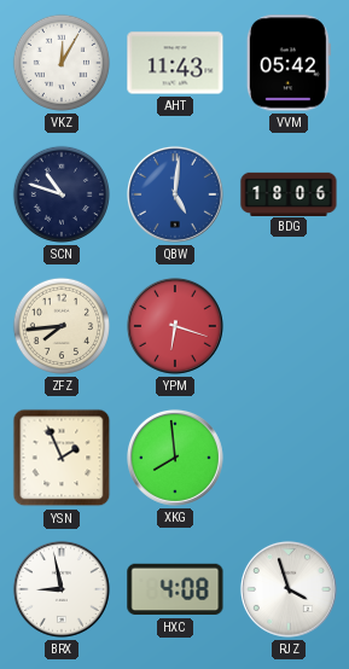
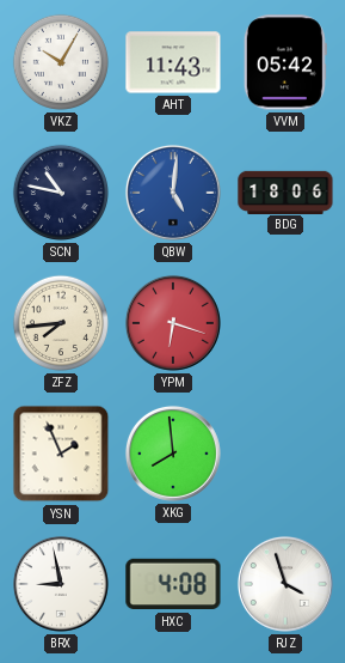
VKZ: 12:05 -> 10:05
SCN: 10:48 -> 10:47
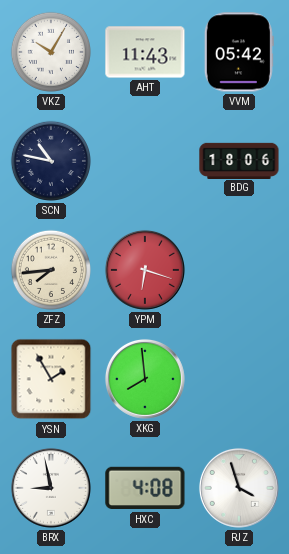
QBW: 5:01 -> none
YSN: 1:56 -> 1:55
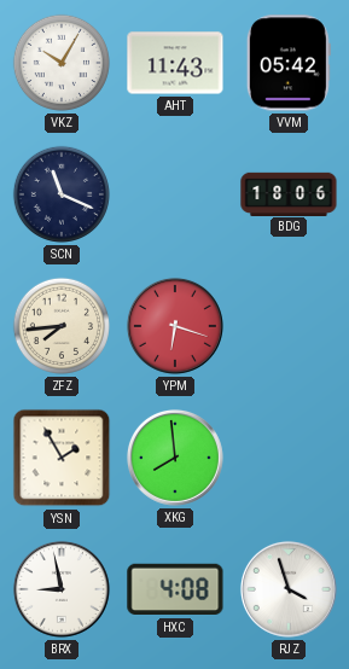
SCN: 10:47 -> 11:19
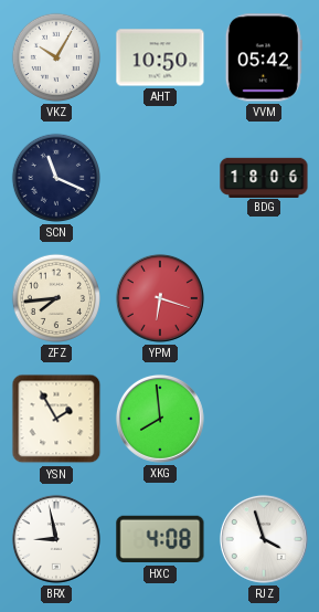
AHT: 11:43 -> 10:50
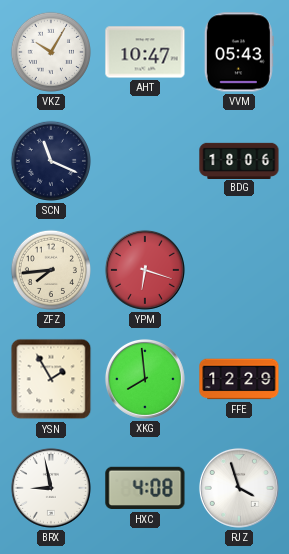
AHT: 10:50 -> 10:47
VVM: 05:42 -> 05:43
FFE: none -> 12:29
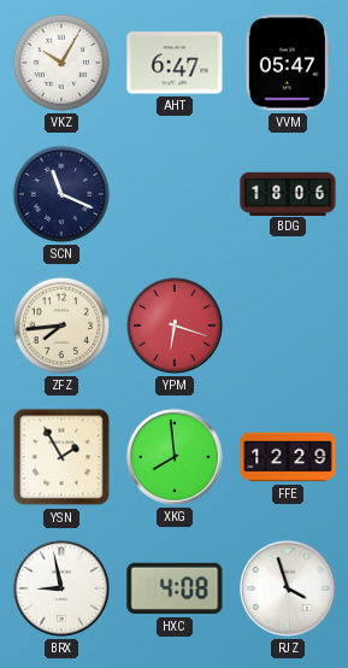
AHT: 10:47 -> 6:47
VVM: 05:43 -> 05:47
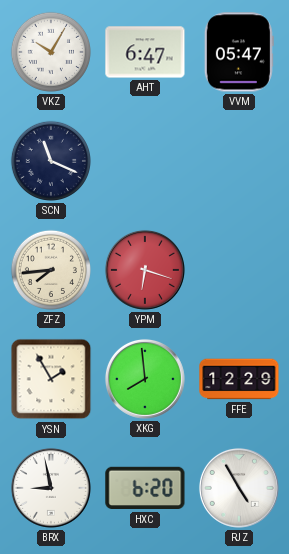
BDG: 18:06 -> none
HXC: 4:08 -> 6:20
RJZ: 3:57 -> 4:55
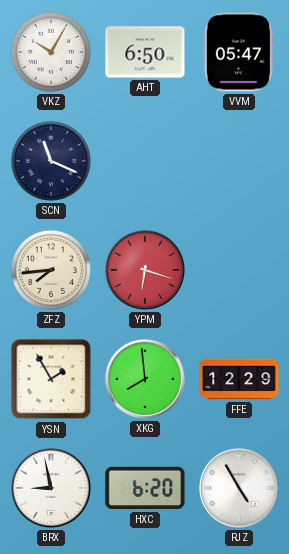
AHT: 6:47 -> 6:50
